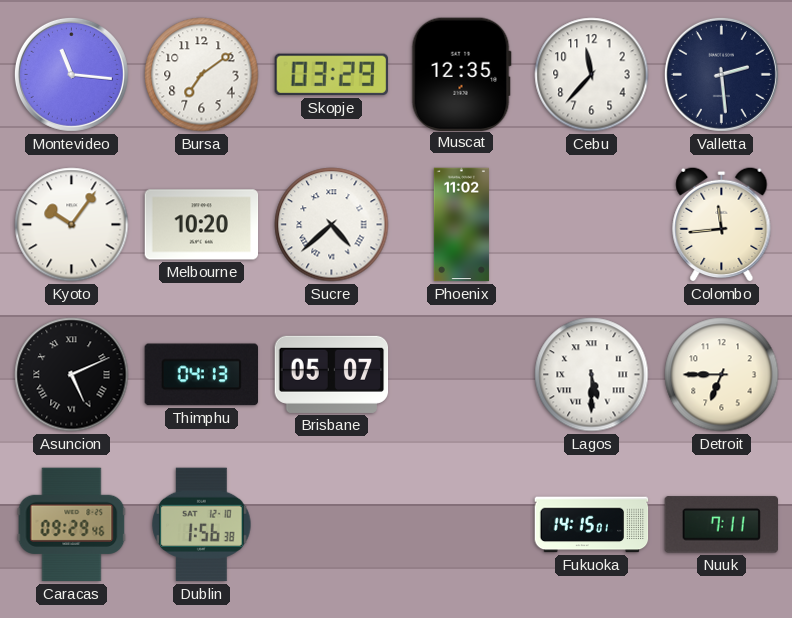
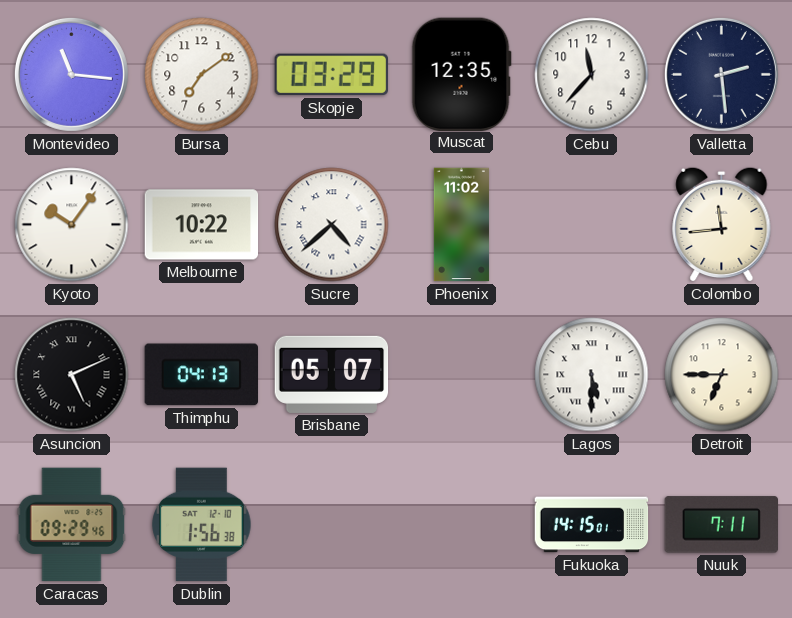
Melbourne: 10:20 -> 10:22
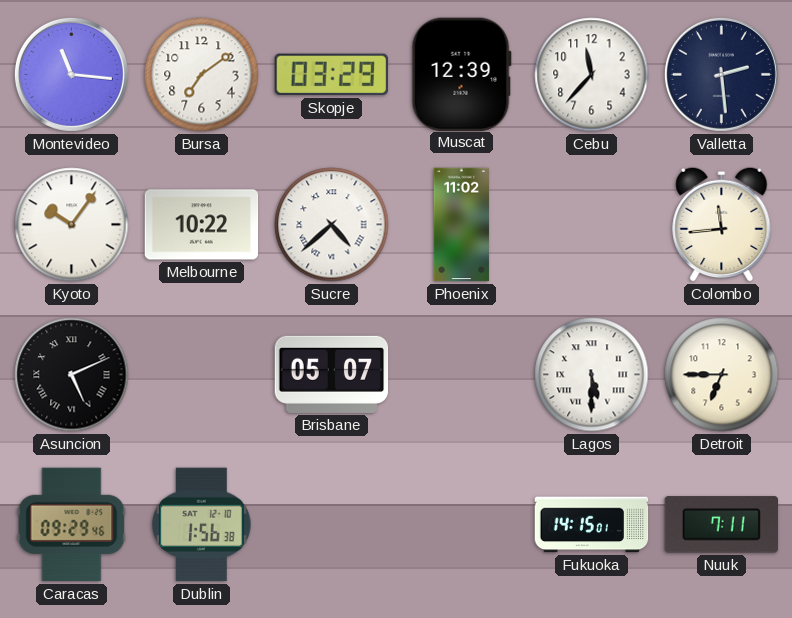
Muscat: 12:35 -> 12:39
Thimphu: 04:13 -> none
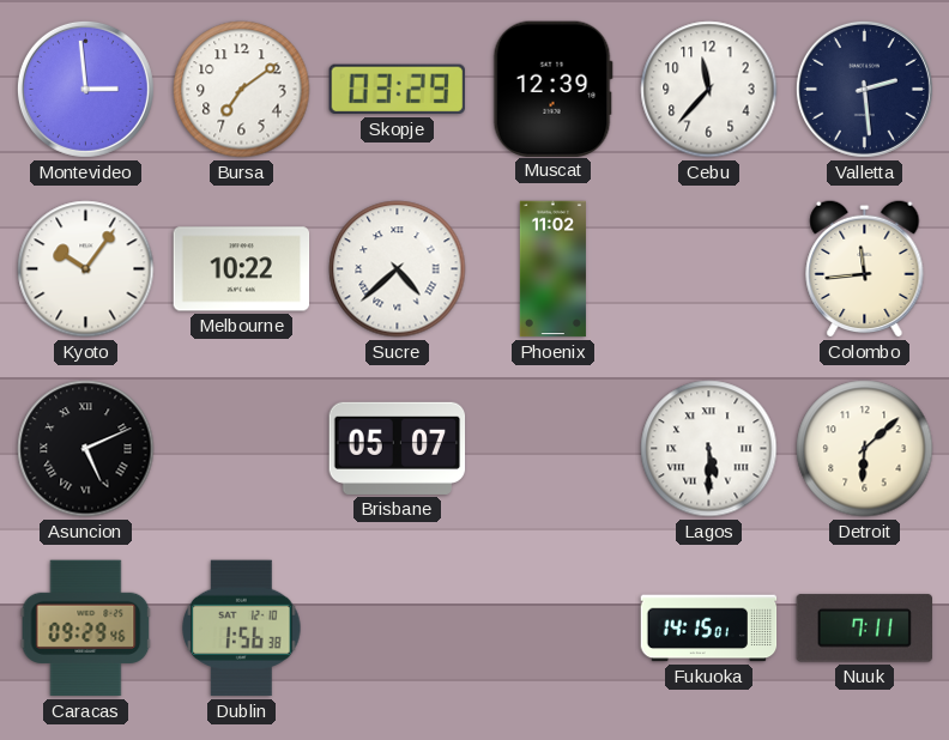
Montevideo: 11:16 -> 2:59
Detroit: 6:45 -> 6:08
